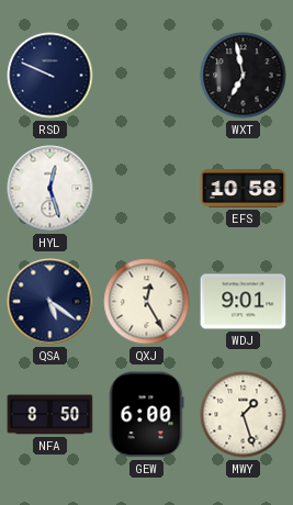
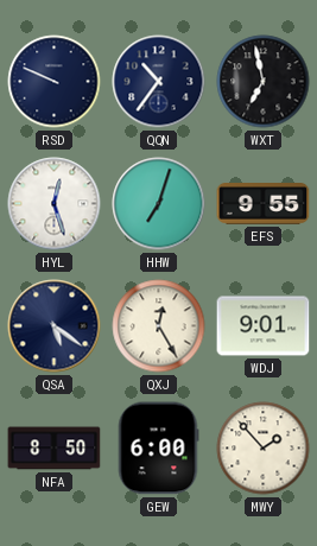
QQN: none -> 10:36
HHW: none -> 7:03
EFS: 10:58 -> 9:55
MWY: 1:27 -> 1:53
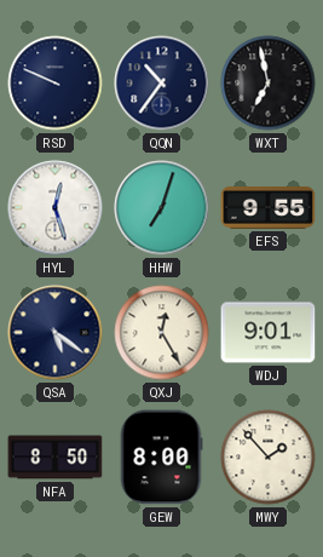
GEW: 6:00 -> 8:00
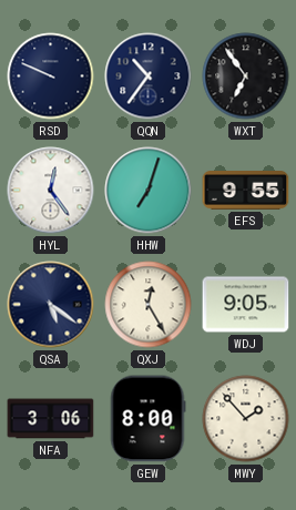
WXT: 6:58 -> 6:54
HYL: 12:27 -> 12:24
WDJ: 9:01 -> 9:05
NFA: 8:50 -> 3:06
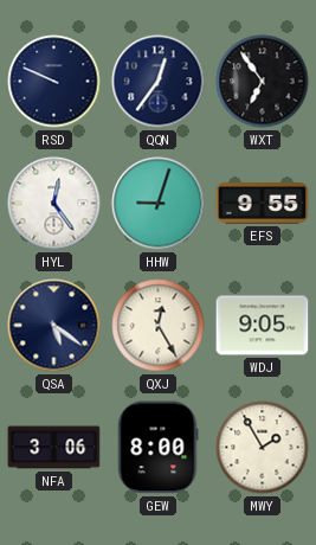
QQN: 10:36 -> 12:36
HHW: 7:03 -> 9:03
MWY: 1:53 -> 1:55
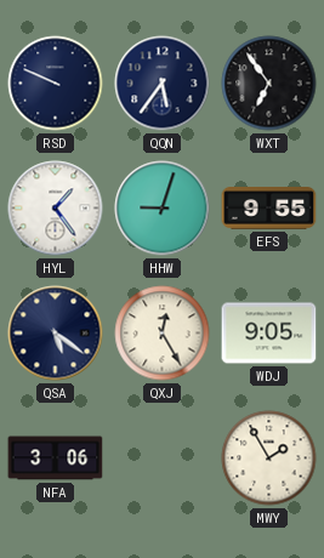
QQN: 12:36 -> 5:36
HYL: 12:24 -> 1:24
GEW: 8:00 -> none
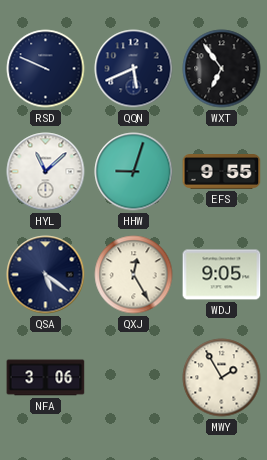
QQN: 5:36 -> 5:41
HYL: 1:24 -> 11:08
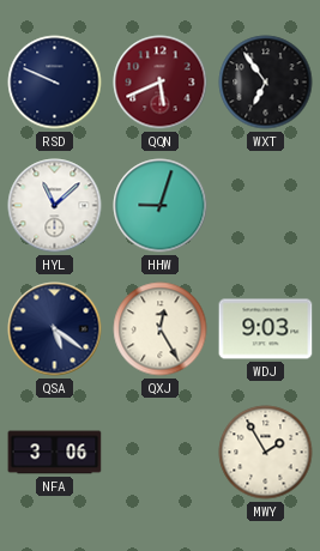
QQN dial: navy -> burgundy
EFS: 9:55 -> none
WDJ: 9:05 -> 9:03
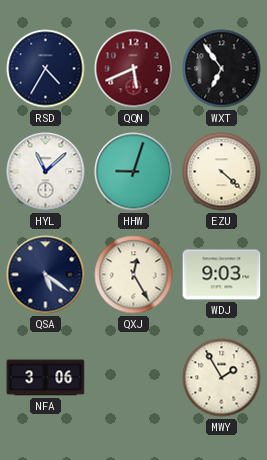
RSD: 9:49 -> 4:35
EZU: none -> 4:22
